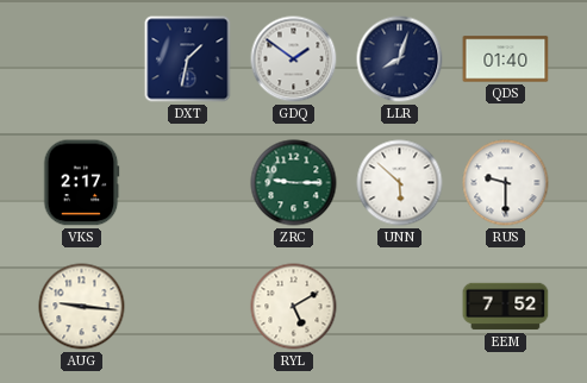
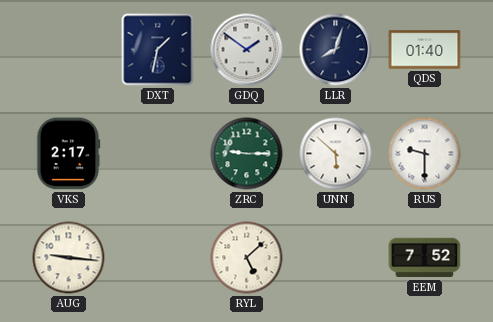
RYL: 5:10 -> 5:08
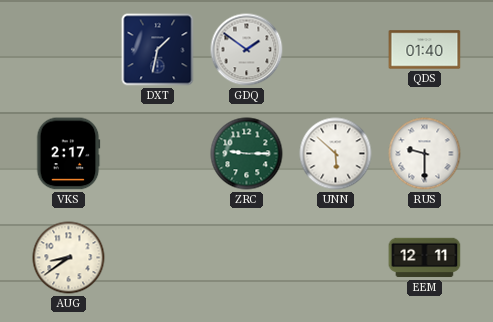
LLR: 8:03 -> none
AUG: 9:16 -> 8:39
RYL: 5:08 -> none
EEM: 7:52 -> 12:11
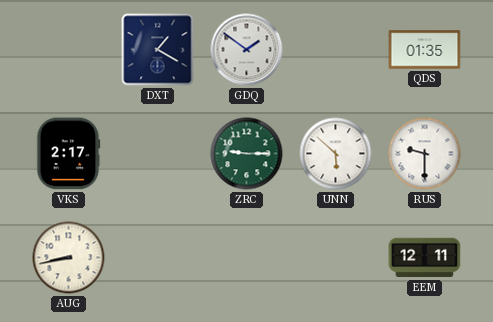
DXT: 1:32 -> 1:20
QDS: 01:40 -> 01:35
AUG: 8:39 -> 8:43
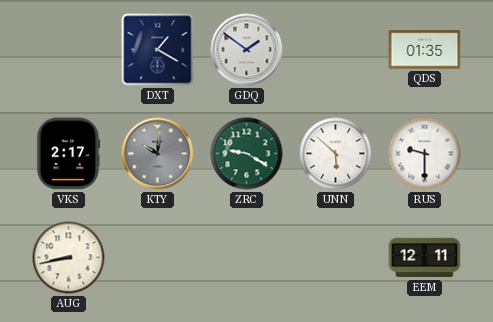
KTY: none -> 10:01
ZRC: 9:15 -> 9:20
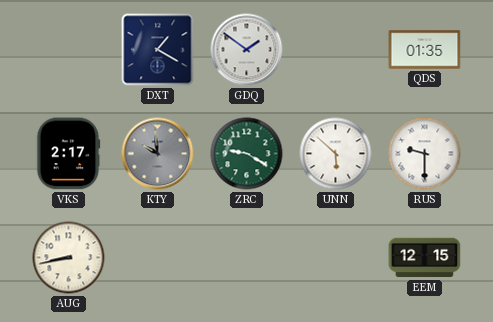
KTY: 10:01 -> 9:59
EEM: 12:11 -> 12:15
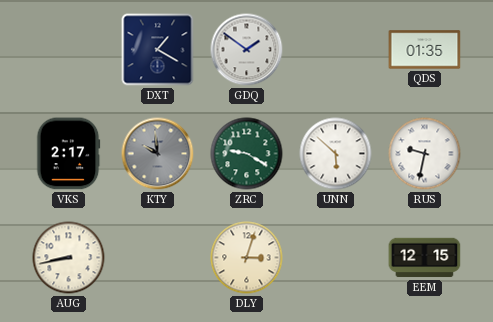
RUS: 9:30 -> 9:32
DLY: none -> 3:03
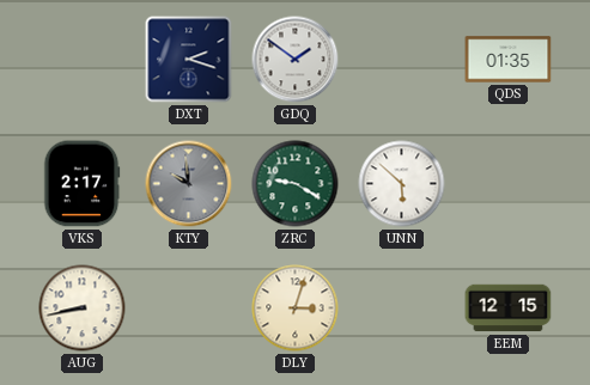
DXT: 1:20 -> 2:18
RUS: 9:32 -> none
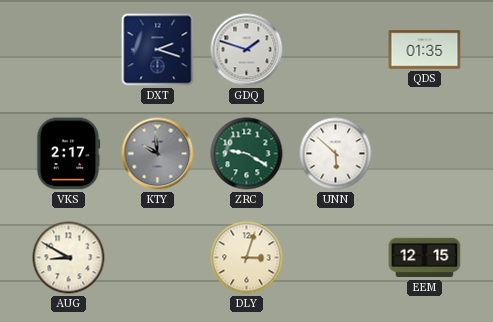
GDQ: 1:51 -> 1:48
AUG: 8:43 -> 8:50
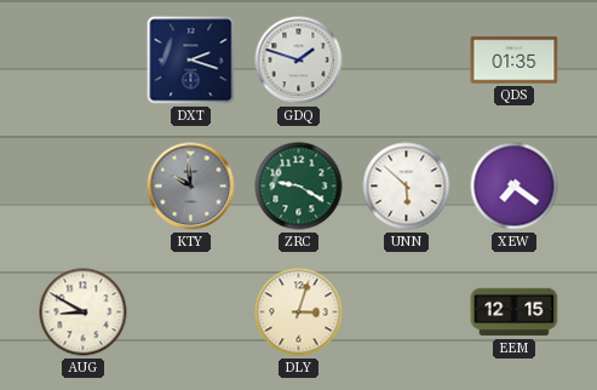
VKS: 2:17 -> none
XEW: none -> 7:21
